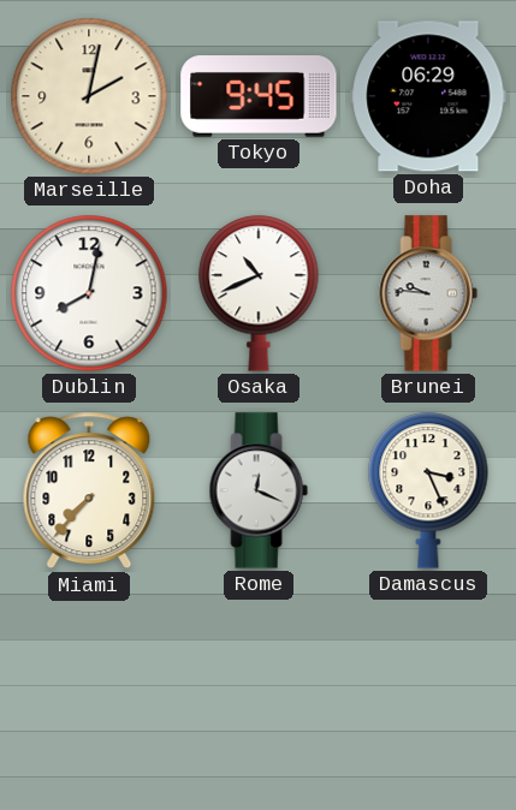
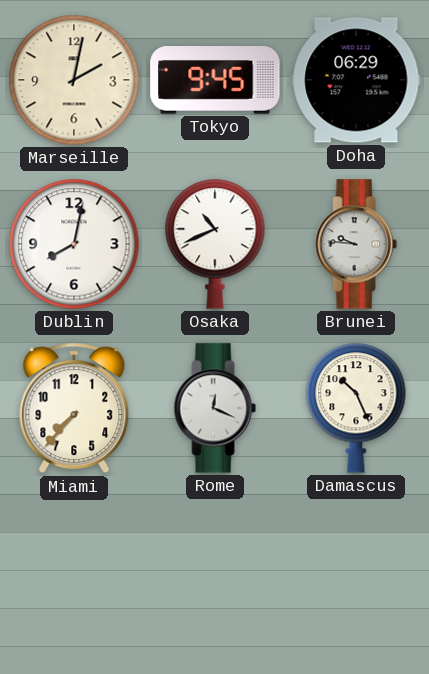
Damascus: 3:26 -> 10:26
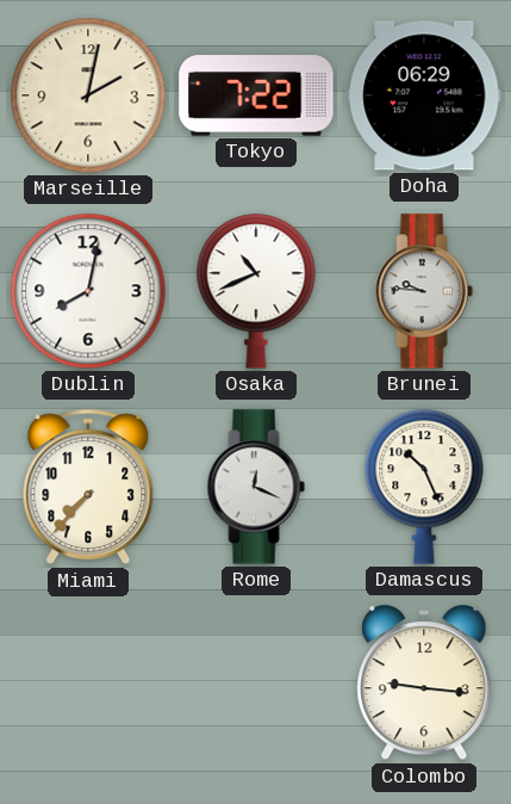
Tokyo: 9:45 -> 7:22
Colombo: none -> 9:16
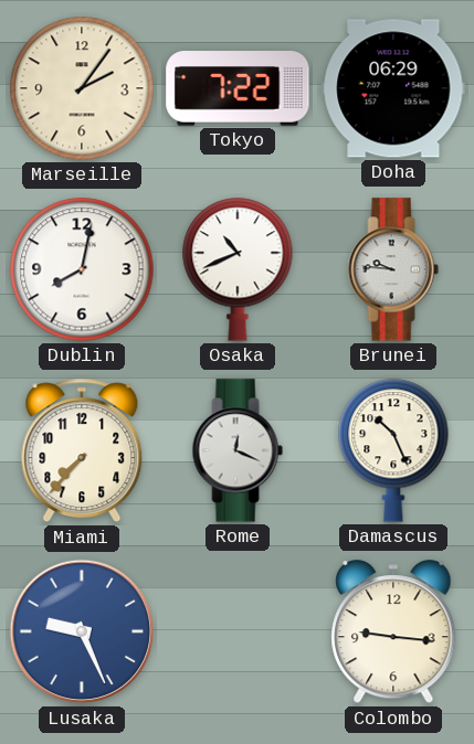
Marseille: 2:02 -> 2:06
Lusaka: none -> 9:26
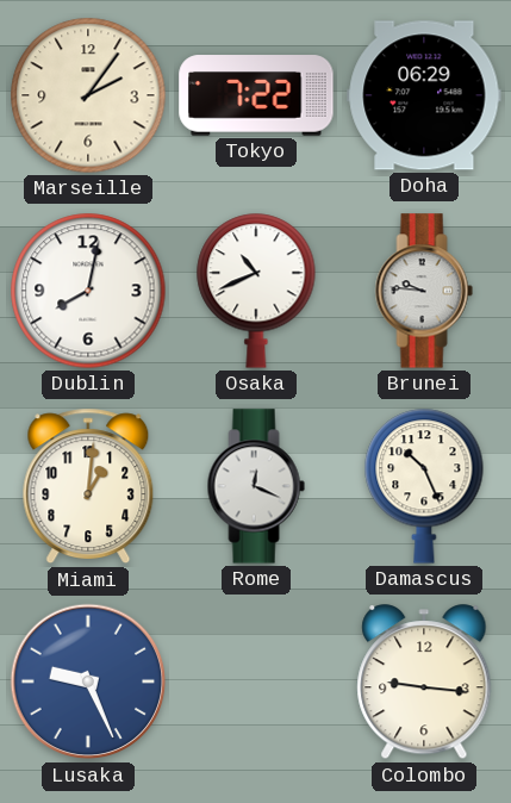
Miami: 7:37 -> 1:01
